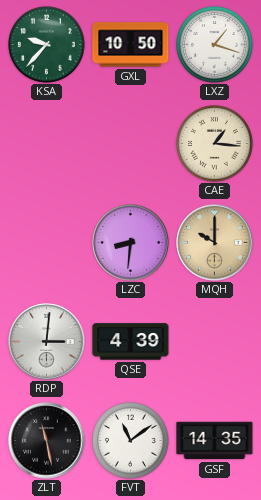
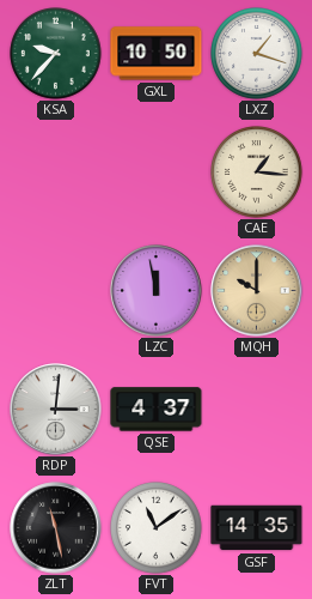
LZC: 8:31 -> 11:58
QSE: 4:39 -> 4:37
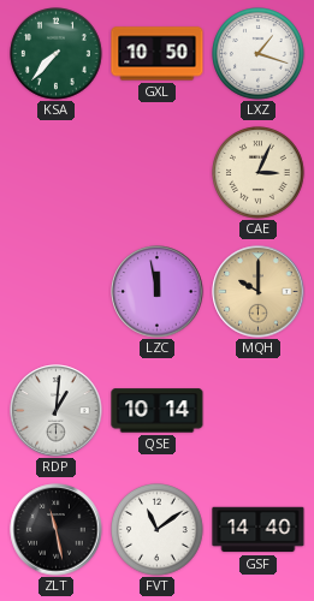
KSA: 9:37 -> 7:37
CAE: 1:16 -> 3:04
RDP: 3:01 -> 1:01
QSE: 4:37 -> 10:14
GSF: 14:35 -> 14:40
